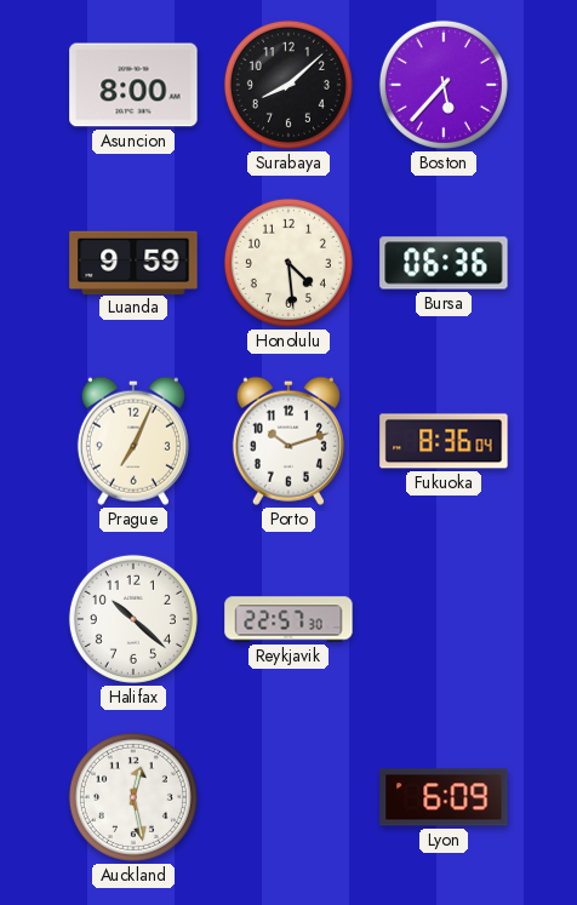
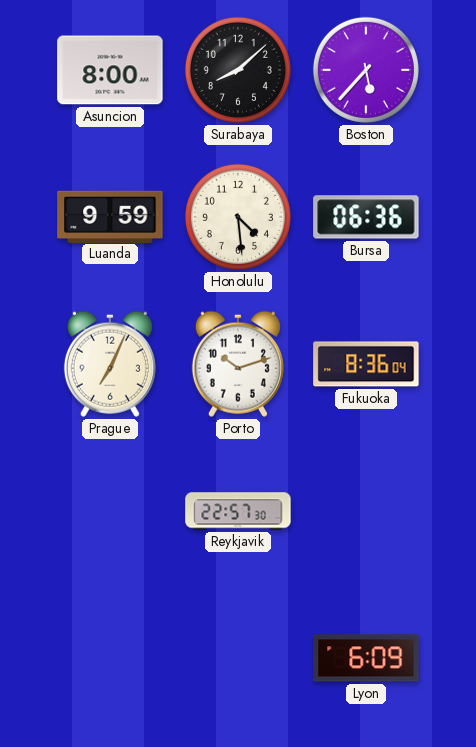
Halifax: 10:22 -> none
Auckland: 12:28 -> none
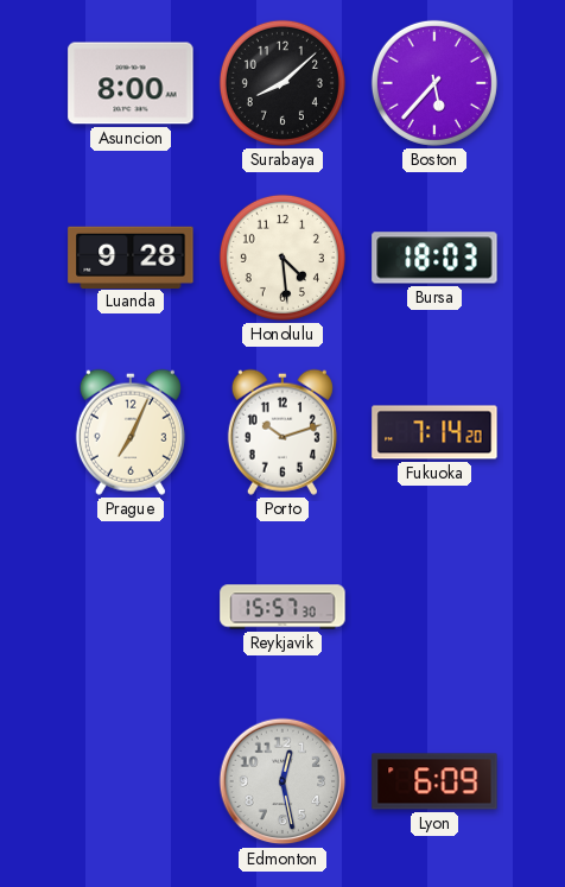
Luanda: 9:59 -> 9:28
Bursa: 06:36 -> 18:03
Fukuoka: 8:36 -> 7:14
Reykjavik: 22:57 -> 15:57
Edmonton: none -> 12:28
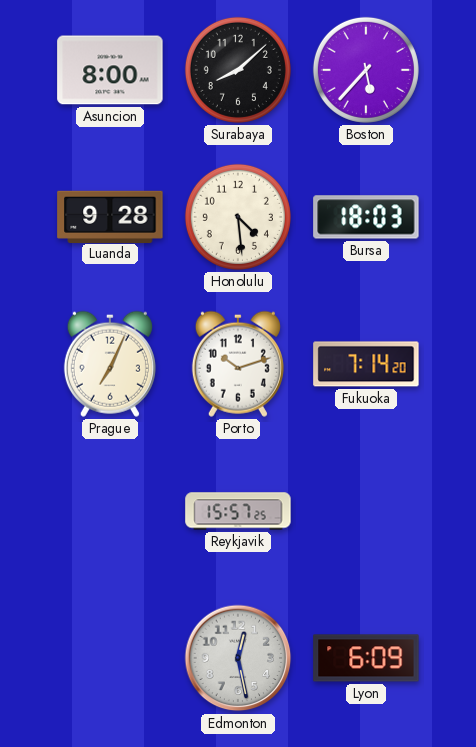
Reykjavik: 15:57:30 -> 15:57:25
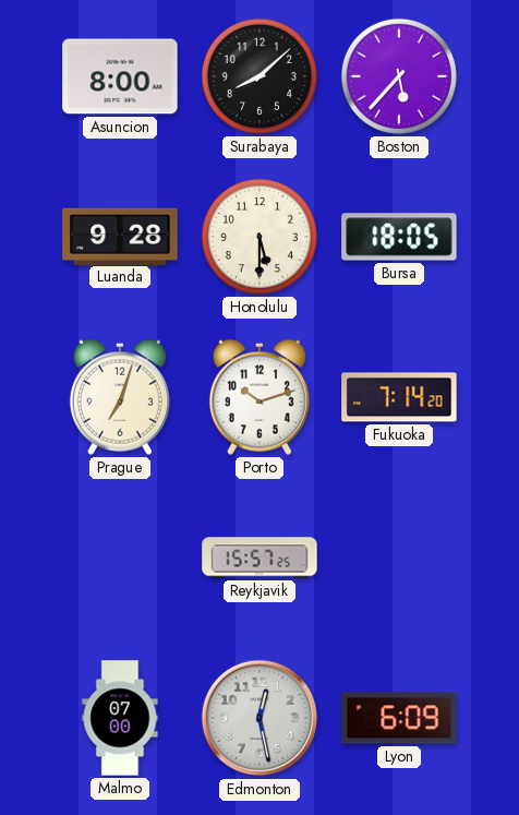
Honolulu: 4:29 -> 5:30
Bursa: 18:03 -> 18:05
Prague: 7:04 -> 7:03
Malmo: none -> 07:00
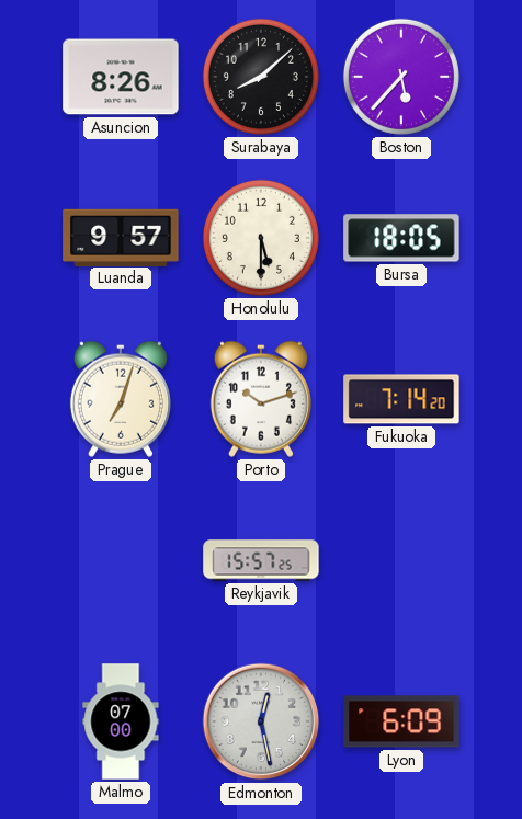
Asuncion: 8:00 -> 8:26
Luanda: 9:28 -> 9:57
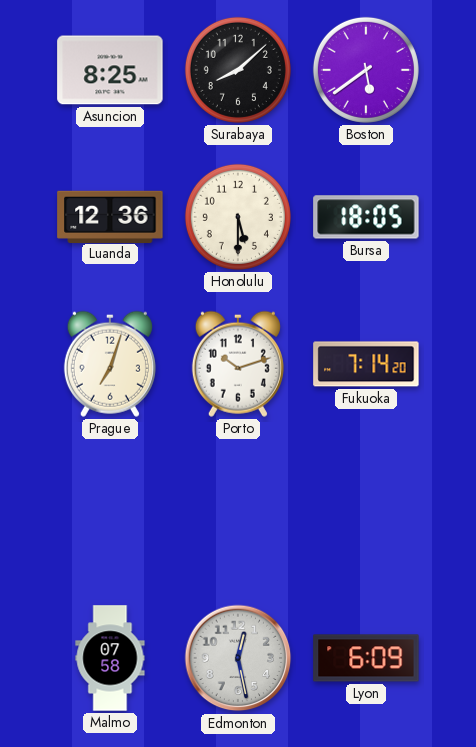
Asuncion: 8:26 -> 8:25
Boston: 5:37 -> 5:39
Luanda: 9:57 -> 12:36
Reykjavik: 15:57 -> none
Malmo: 07:00 -> 07:58
